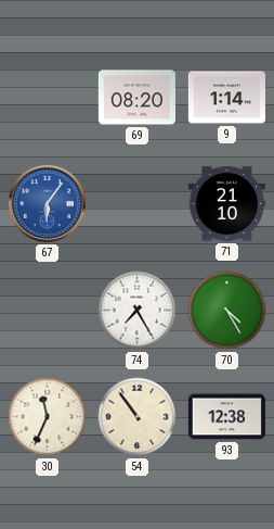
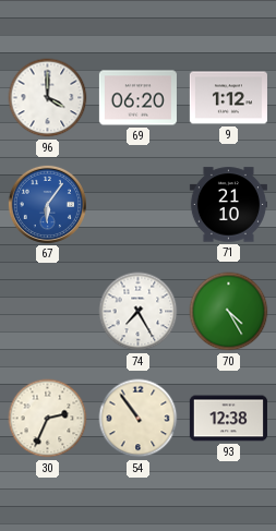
96: none -> 4:00
69: 08:20 -> 06:20
9: 1:14 -> 1:12
30: 11:34 -> 2:34
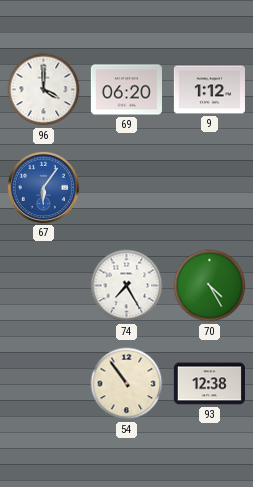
71: 21:10 -> none
30: 2:34 -> none
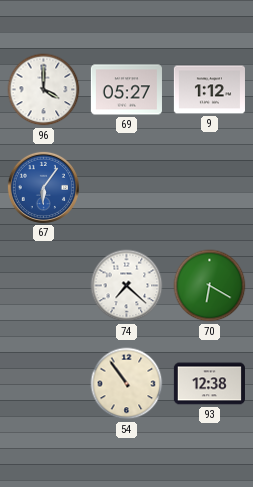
69: 06:20 -> 05:27
74: 7:25 -> 7:22
70: 4:25 -> 6:20
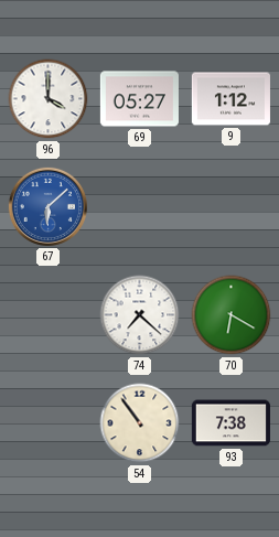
67: 6:06 -> 6:08
93: 12:38 -> 7:38
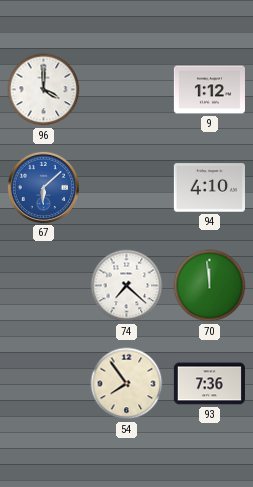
69: 05:27 -> none
94: none -> 4:10
70: 6:20 -> 11:59
54: 10:54 -> 7:54
93: 7:38 -> 7:36
